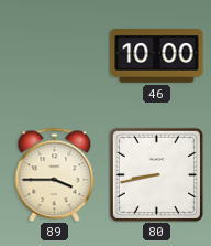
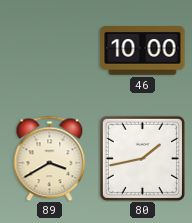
89: 3:45 -> 3:40
80: 8:43 -> 1:43
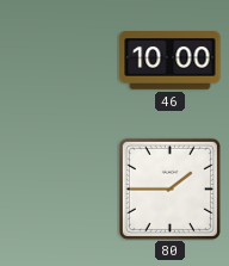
89: 3:40 -> none
80: 1:43 -> 1:45
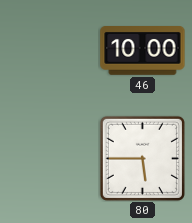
80: 1:45 -> 5:45
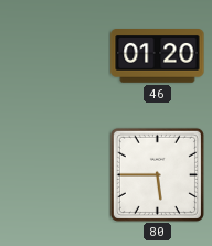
46: 10:00 -> 01:20
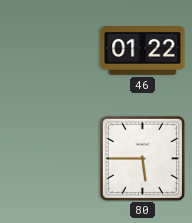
46: 01:20 -> 01:22
